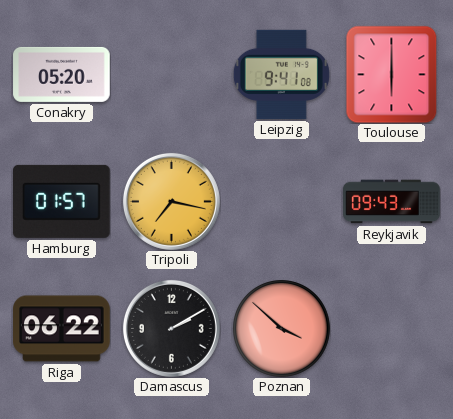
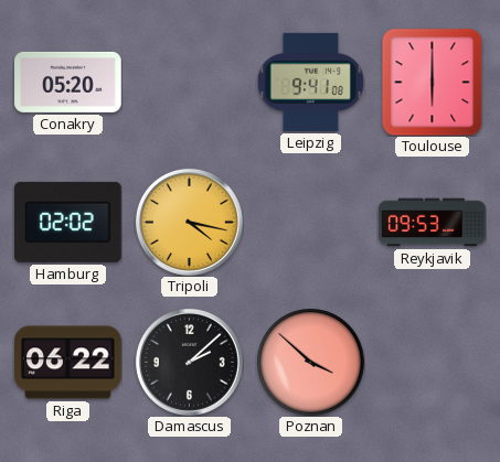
Hamburg: 01:57 -> 02:02
Tripoli: 7:17 -> 4:17
Reykjavik: 09:43 -> 09:53
Damascus: 2:10 -> 2:08
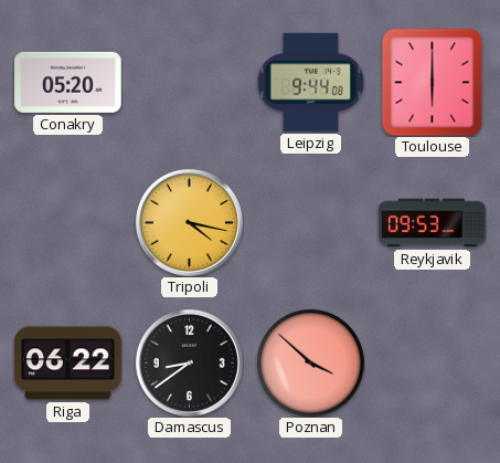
Leipzig: 9:41 -> 9:44
Hamburg: 02:02 -> none
Damascus: 2:08 -> 8:39
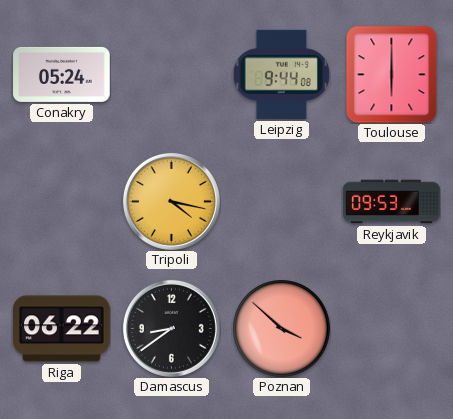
Conakry: 05:20 -> 05:24
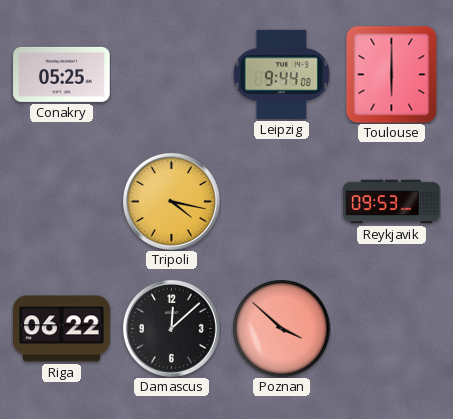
Conakry: 05:24 -> 05:25
Damascus: 8:39 -> 12:08
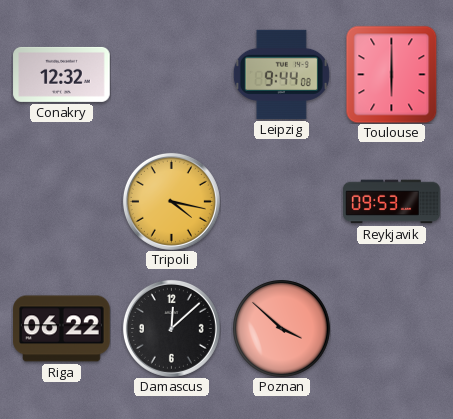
Conakry: 05:25 -> 12:32
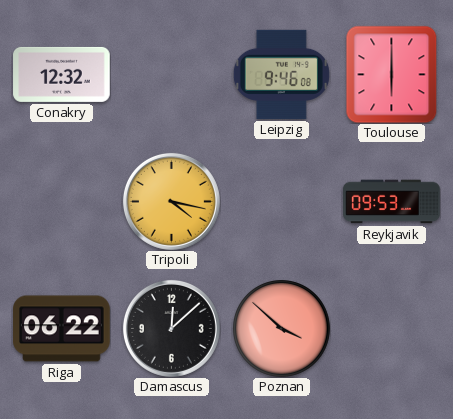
Leipzig: 9:44 -> 9:46
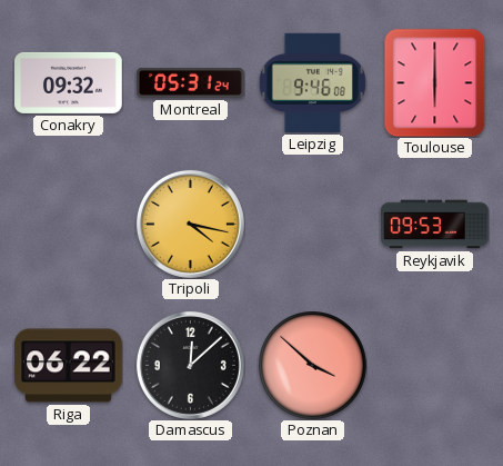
Conakry: 12:32 -> 09:32
Montreal: none -> 05:31
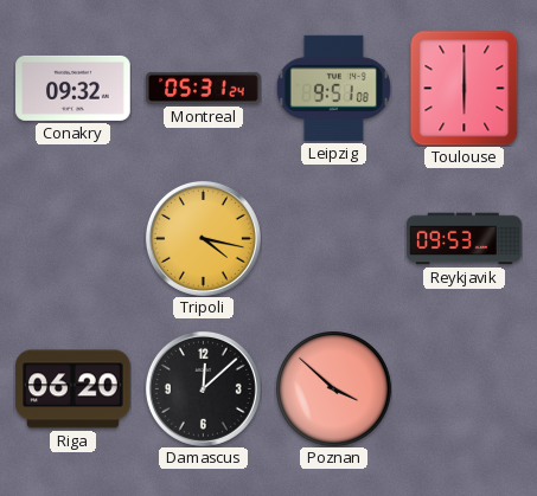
Leipzig: 9:46 -> 9:51
Riga: 06:22 -> 06:20
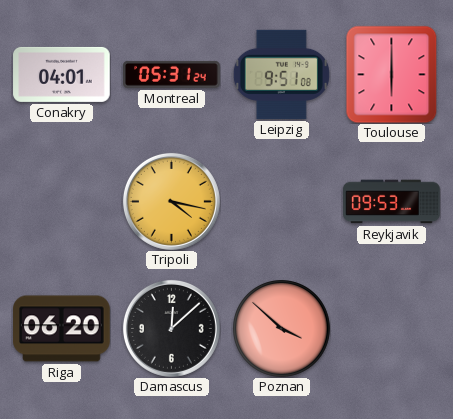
Conakry: 09:32 -> 04:01
